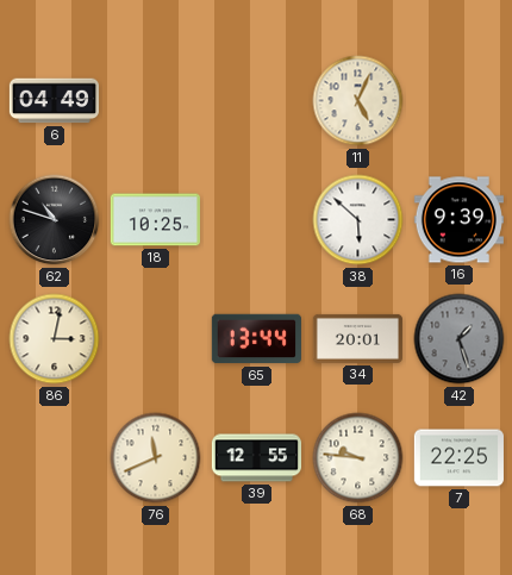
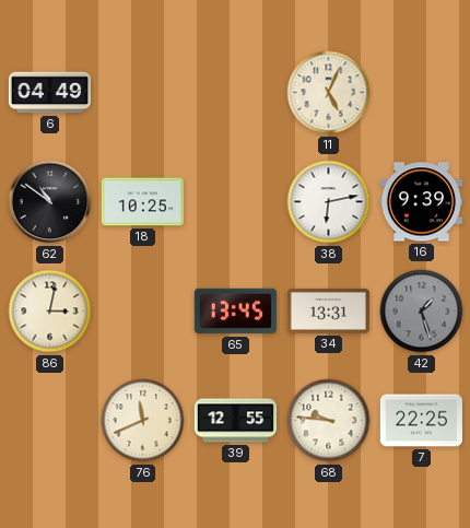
62: 10:48 -> 10:51
38: 5:52 -> 6:13
65: 13:44 -> 13:45
34: 20:01 -> 13:31
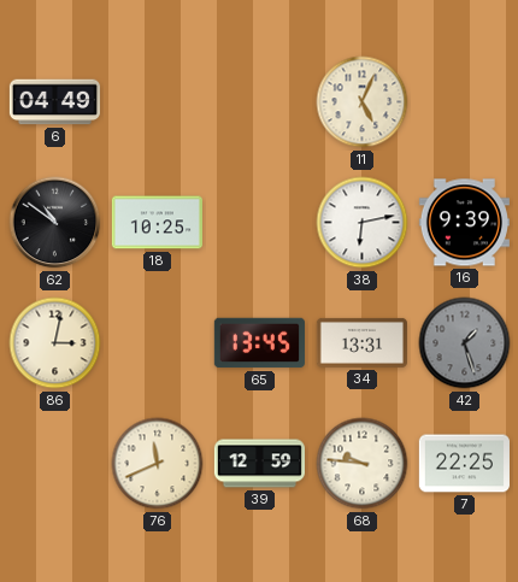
39: 12:55 -> 12:59
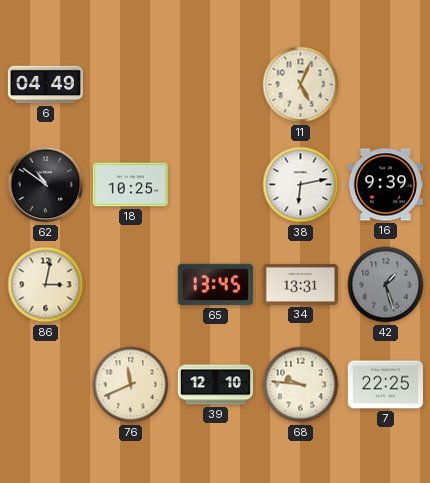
39: 12:59 -> 12:10
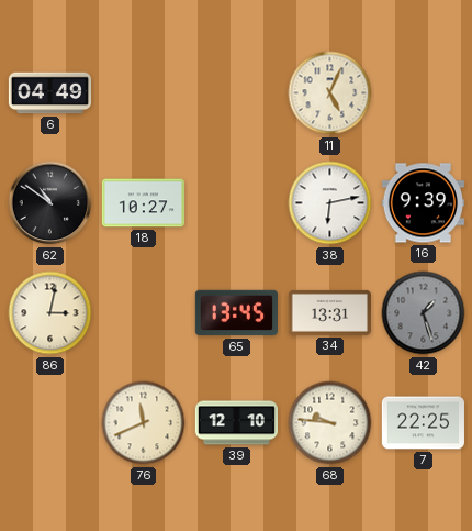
18: 10:25 -> 10:27
